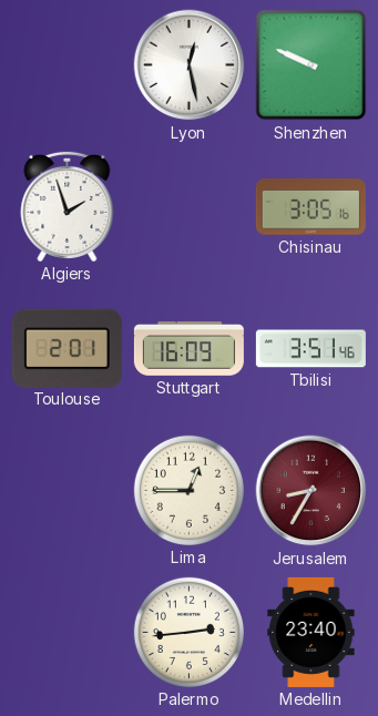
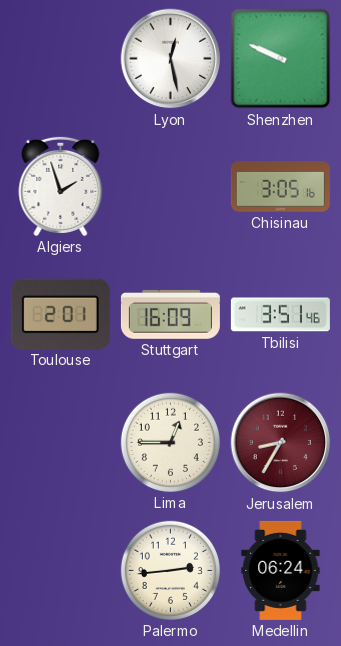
Medellin: 23:40 -> 06:24
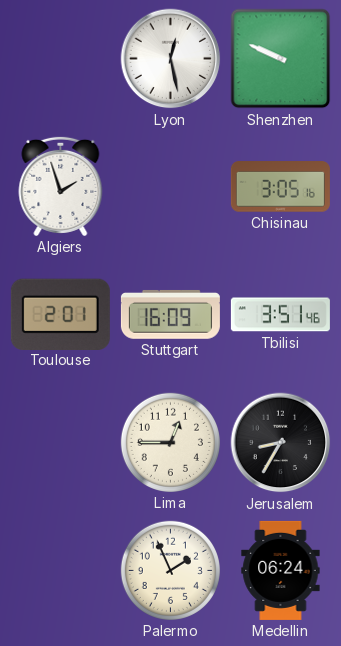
Jerusalem dial: burgundy -> black
Palermo: 2:44 -> 1:56
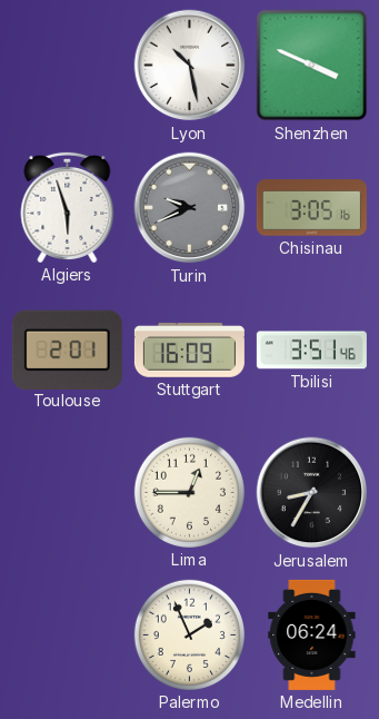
Lyon: 12:28 -> 10:28
Shenzhen: 9:49 -> 3:49
Algiers: 1:57 -> 5:57
Turin: none -> 9:41
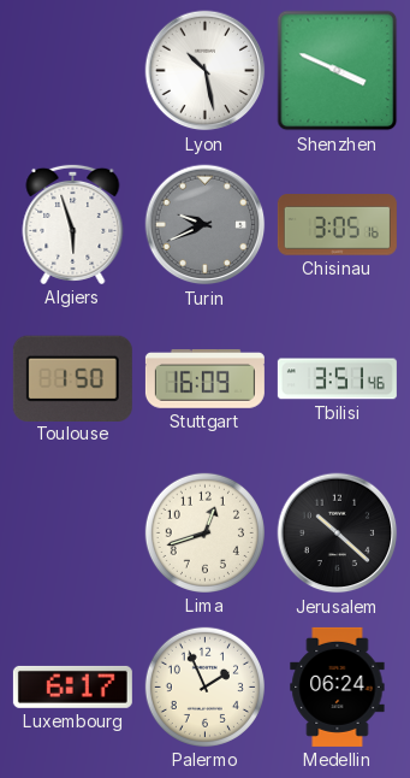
Toulouse: 2:01 -> 1:50
Lima: 12:45 -> 12:42
Jerusalem: 8:35 -> 10:22
Luxembourg: none -> 6:17
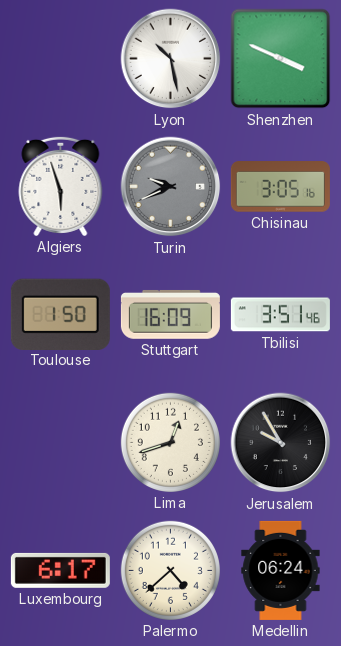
Jerusalem: 10:22 -> 9:55
Palermo: 1:56 -> 4:38
